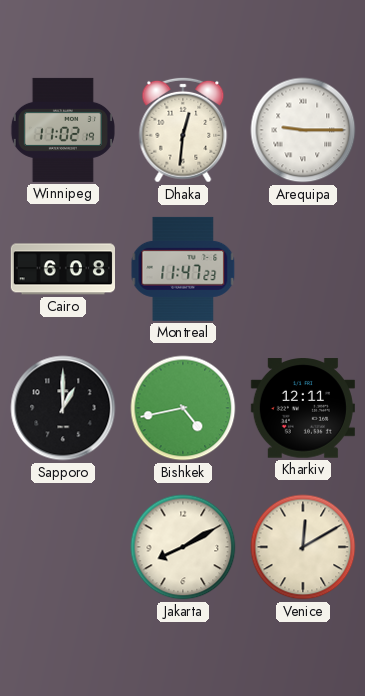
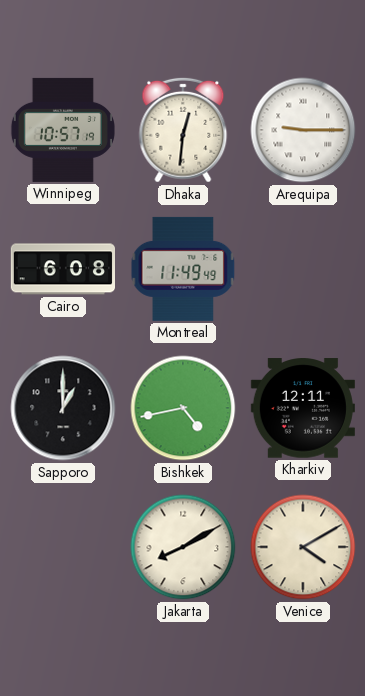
Winnipeg: 11:02 -> 10:57
Montreal: 11:47 -> 11:49
Venice: 12:10 -> 4:10
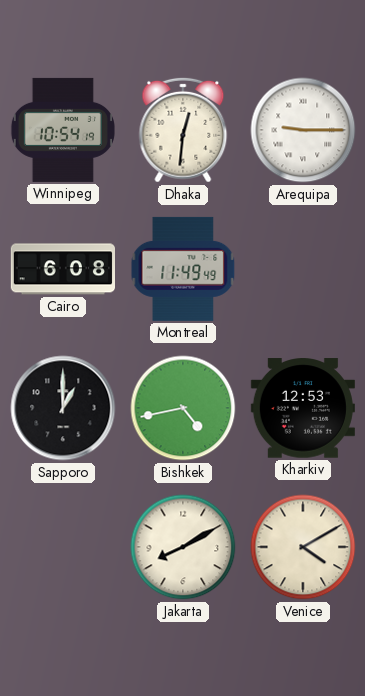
Winnipeg: 10:57 -> 10:54
Kharkiv: 12:11 -> 12:53
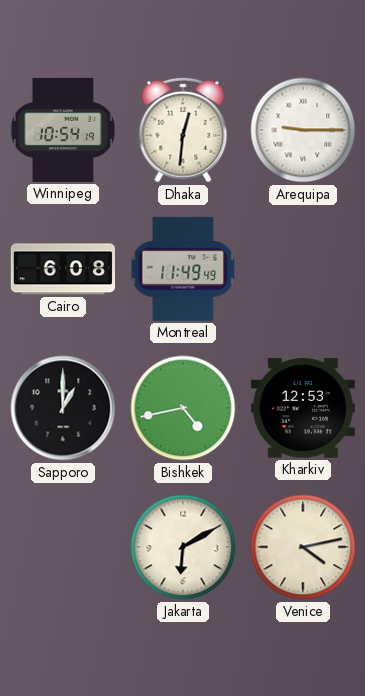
Jakarta: 8:10 -> 6:10
Venice: 4:10 -> 4:13
